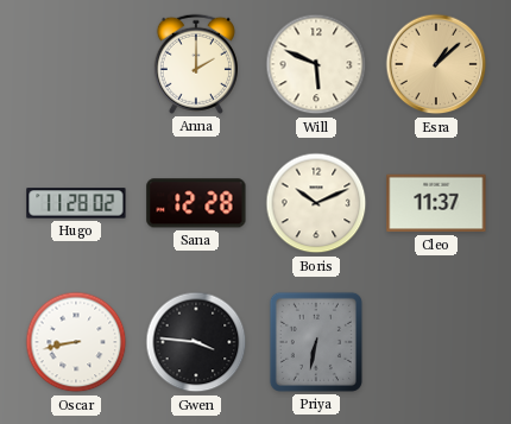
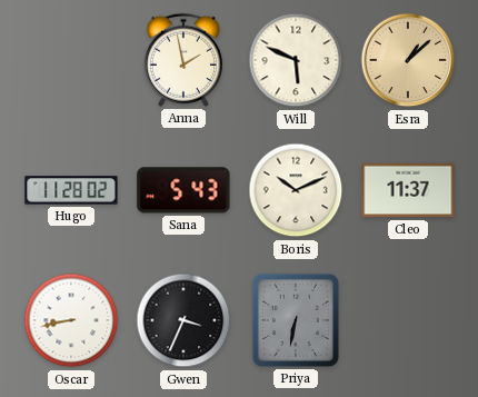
Anna: 2:00 -> 1:58
Sana: 12:28 -> 5:43
Gwen: 3:46 -> 3:34
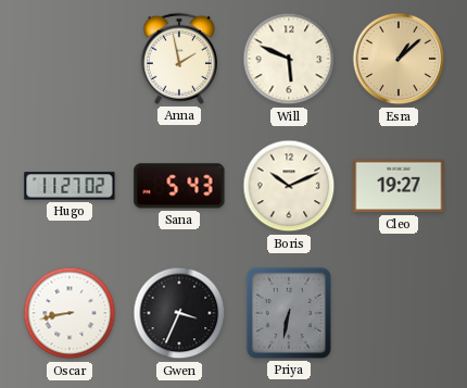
Hugo: 11:28 -> 11:27
Cleo: 11:37 -> 19:27
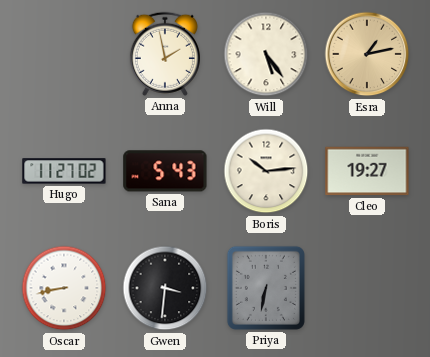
Will: 5:49 -> 5:24
Esra: 1:08 -> 1:13
Boris: 10:11 -> 10:14
Gwen: 3:34 -> 3:31
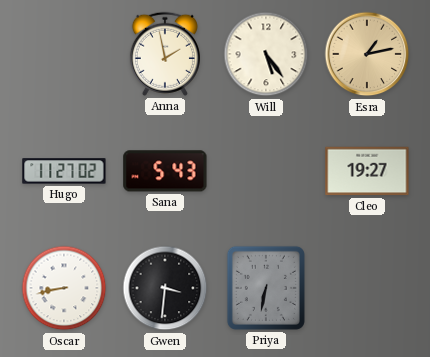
Boris: 10:14 -> none
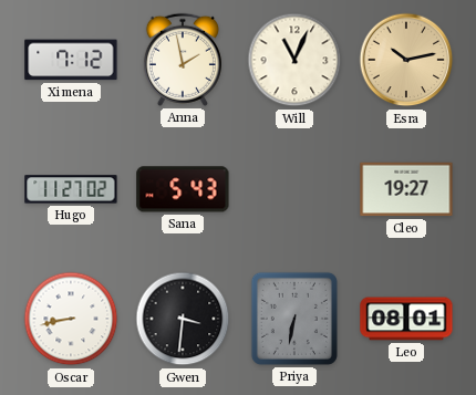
Ximena: none -> 7:12
Will: 5:24 -> 11:04
Esra: 1:13 -> 10:13
Leo: none -> 08:01
